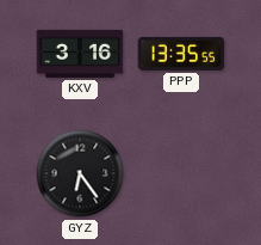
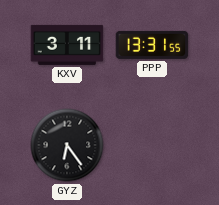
KXV: 3:16 -> 3:11
PPP: 13:35 -> 13:31
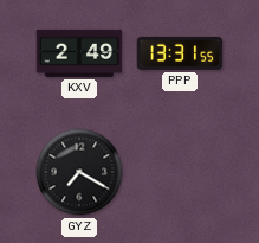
KXV: 3:11 -> 2:49
GYZ: 6:24 -> 7:20
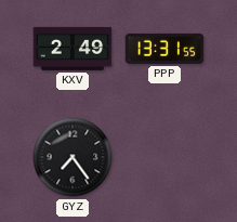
GYZ: 7:20 -> 7:24
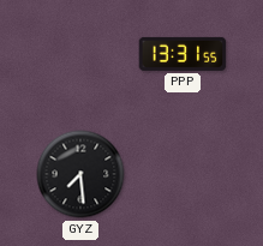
KXV: 2:49 -> none
GYZ: 7:24 -> 7:29
